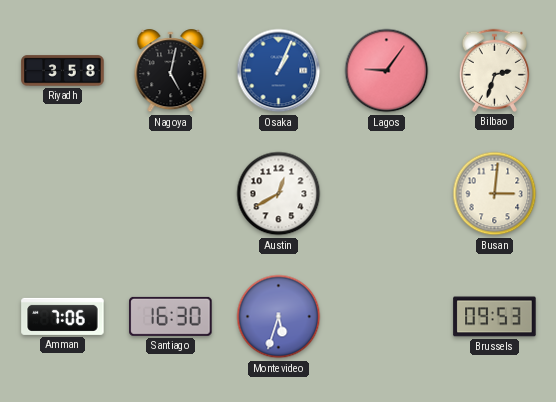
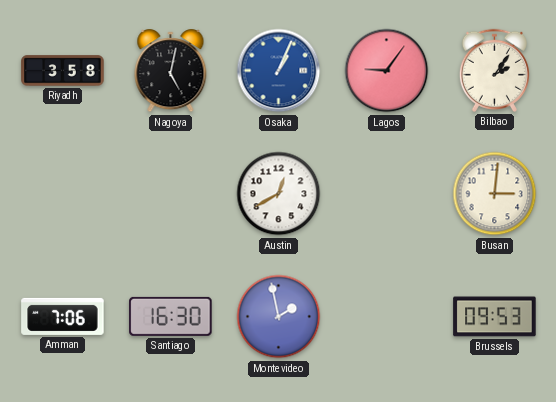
Bilbao: 2:33 -> 2:06
Montevideo: 5:33 -> 1:58
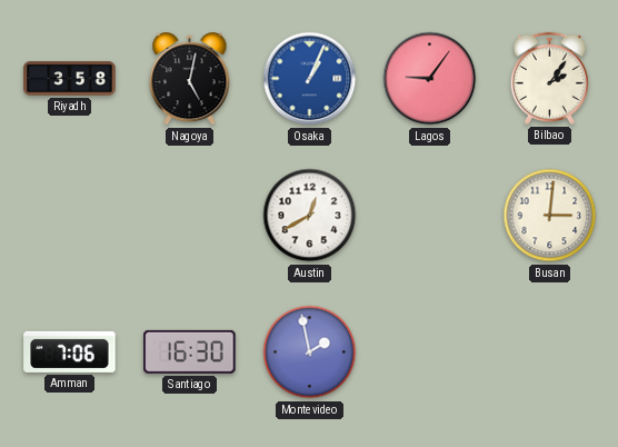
Brussels: 09:53 -> none
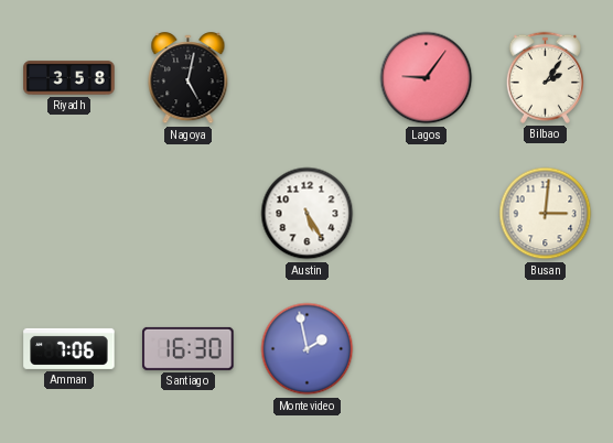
Osaka: 1:04 -> none
Austin: 12:40 -> 5:25
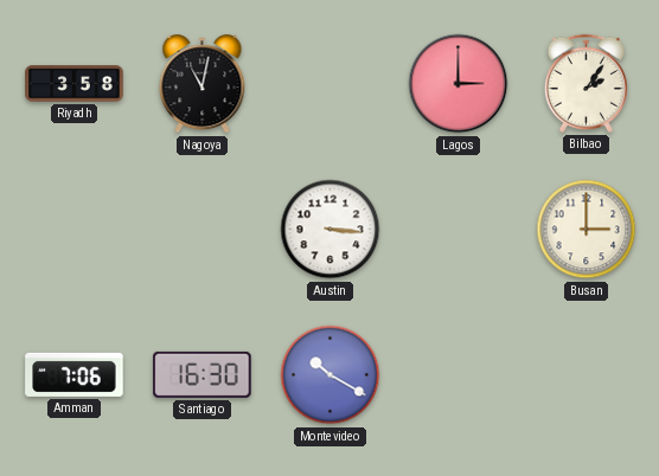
Nagoya: 5:02 -> 11:02
Lagos: 9:06 -> 3:00
Austin: 5:25 -> 3:16
Busan: 3:01 -> 3:00
Montevideo: 1:58 -> 10:20
